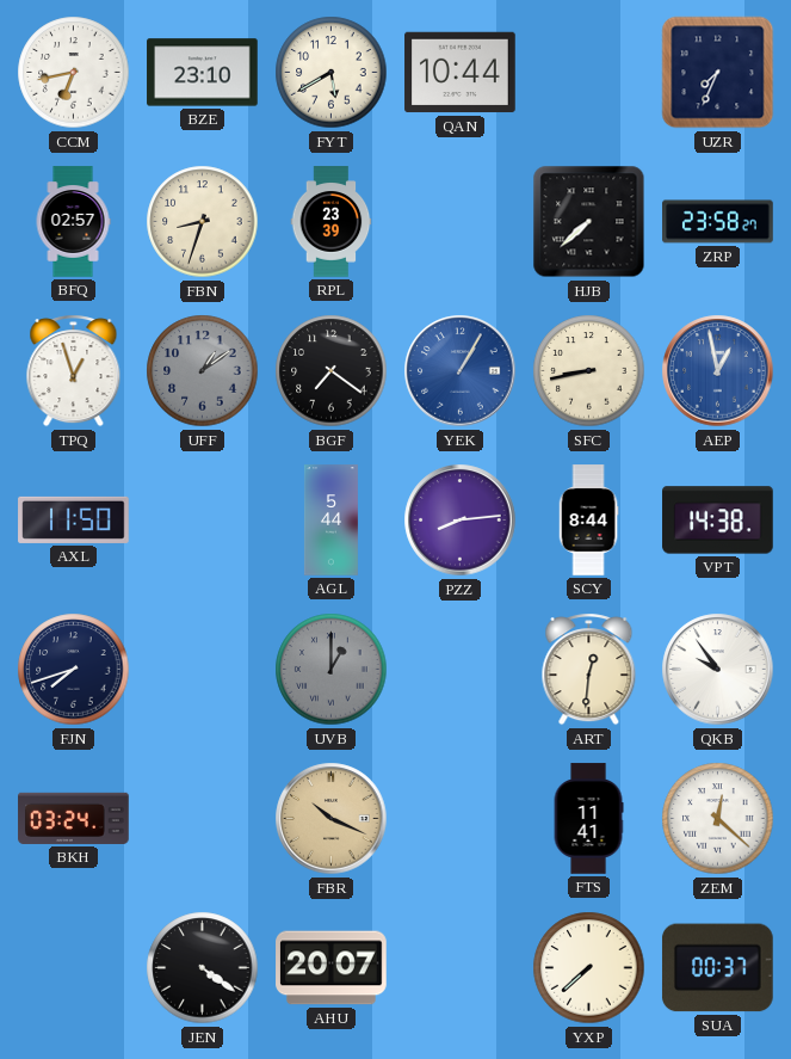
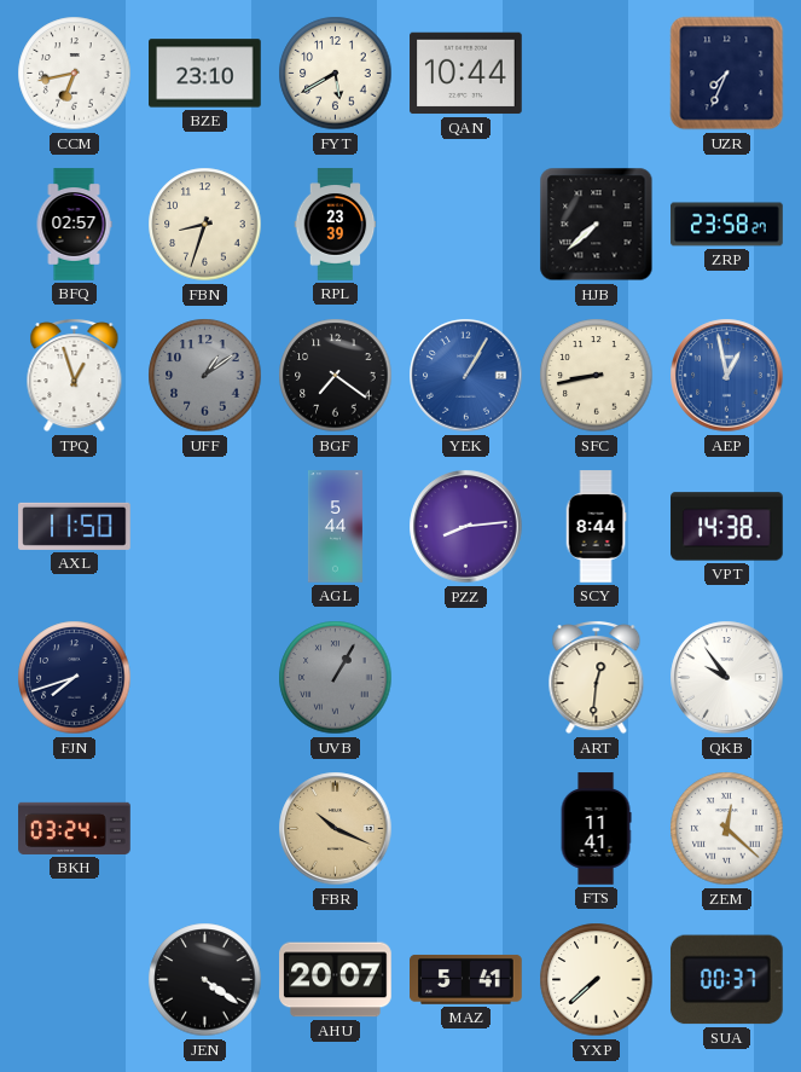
UVB: 1:00 -> 1:05
MAZ: none -> 5:41
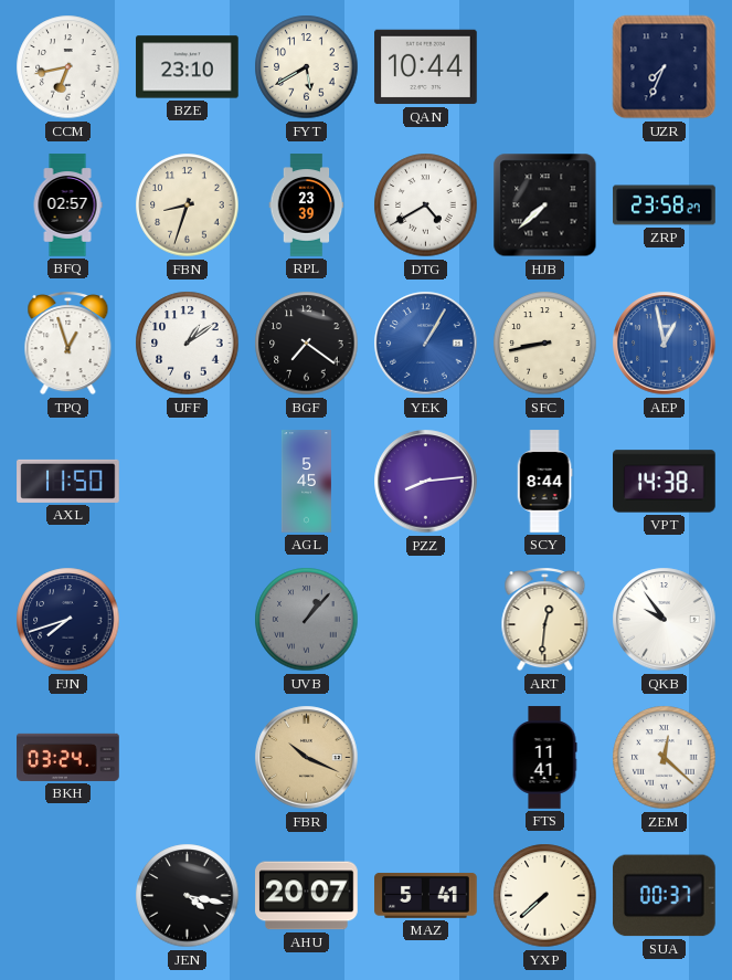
DTG: none -> 4:40
UFF dial: grey -> white
AGL: 5:44 -> 5:45
UVB: 1:05 -> 1:07
JEN: 4:21 -> 4:17
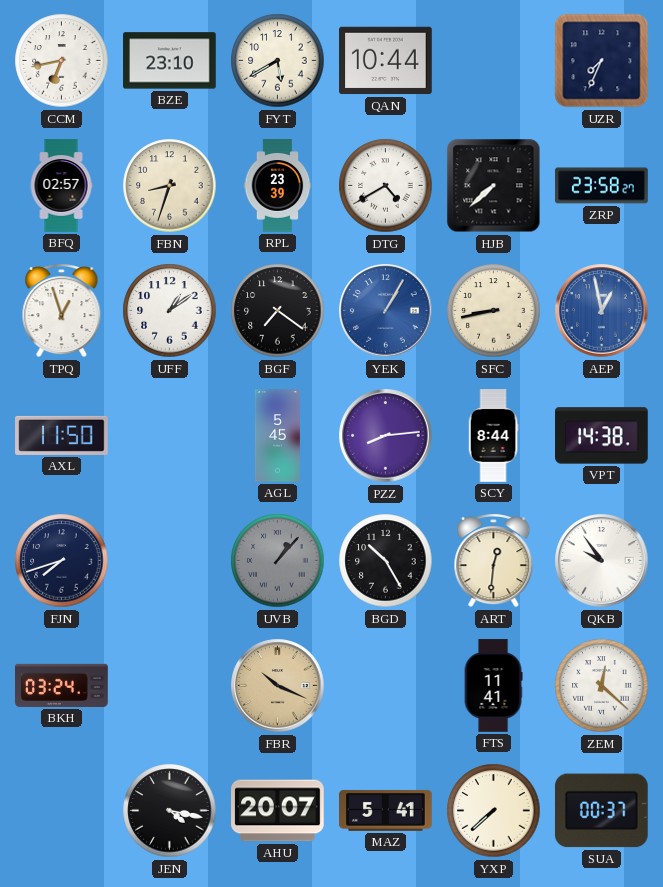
BGD: none -> 10:25
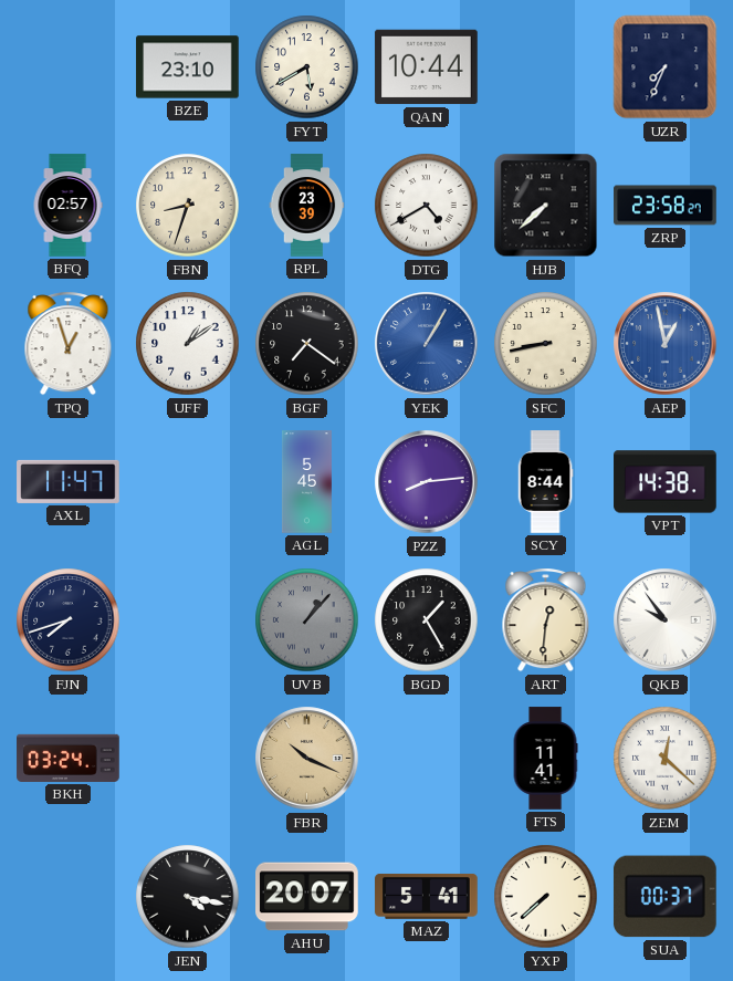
CCM: 6:43 -> none
AXL: 11:50 -> 11:47
BGD: 10:25 -> 1:25
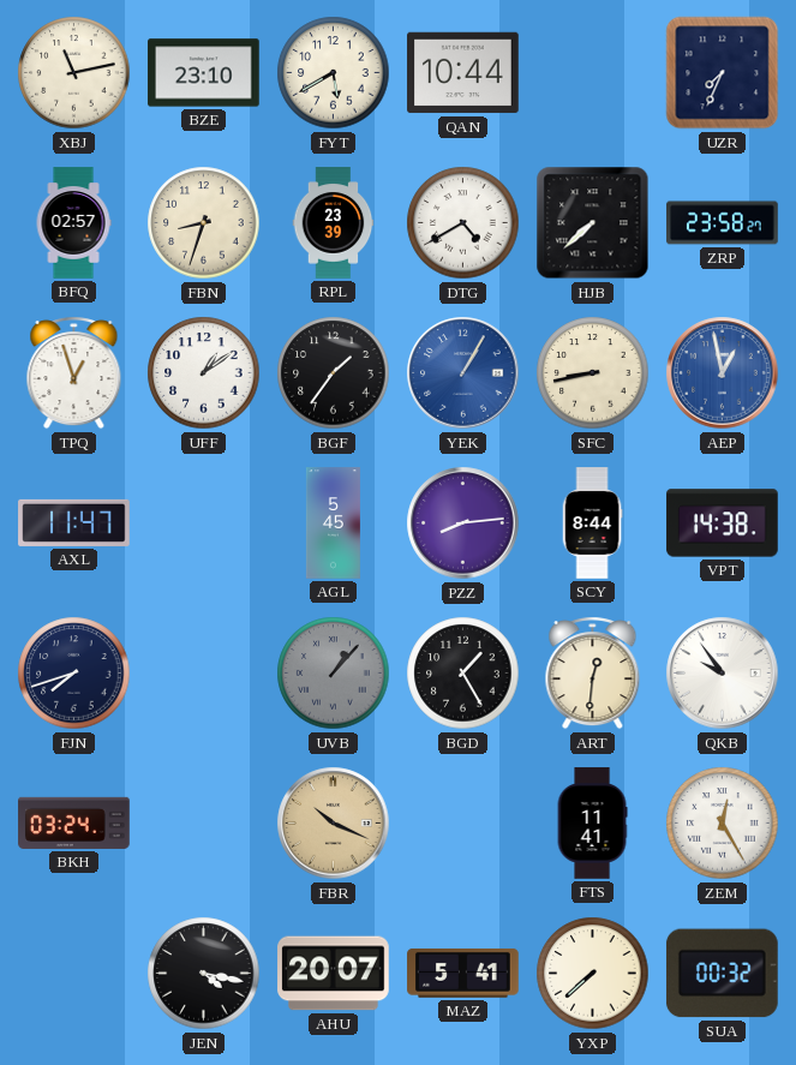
XBJ: none -> 11:13
BGF: 7:21 -> 1:36
ZEM: 12:22 -> 12:25
SUA: 00:37 -> 00:32
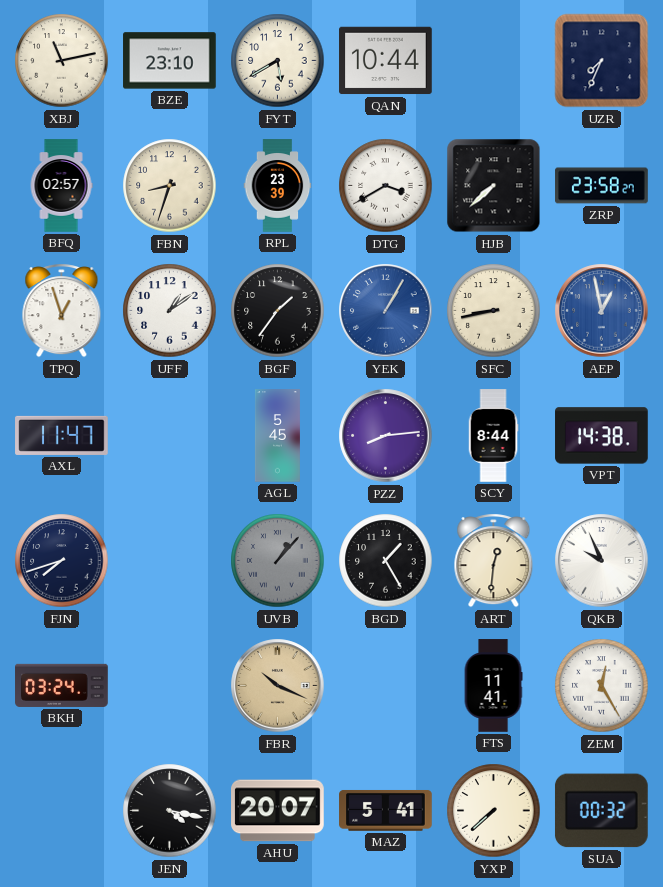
DTG: 4:40 -> 3:40
QKB: 9:54 -> 9:56
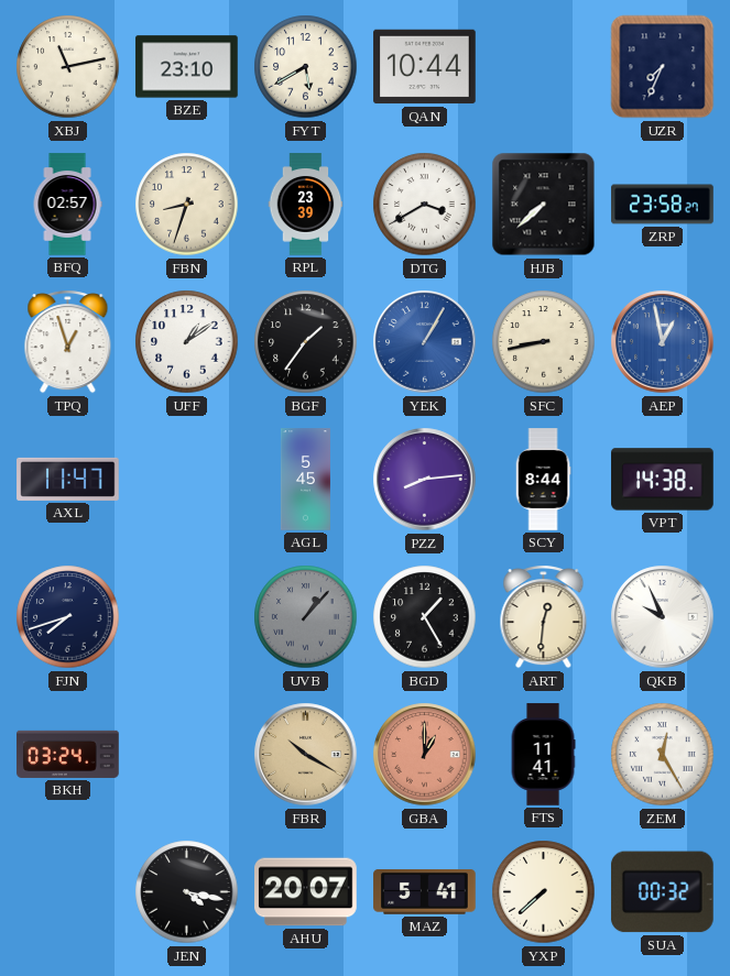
FBR: 10:19 -> 10:20
GBA: none -> 1:00
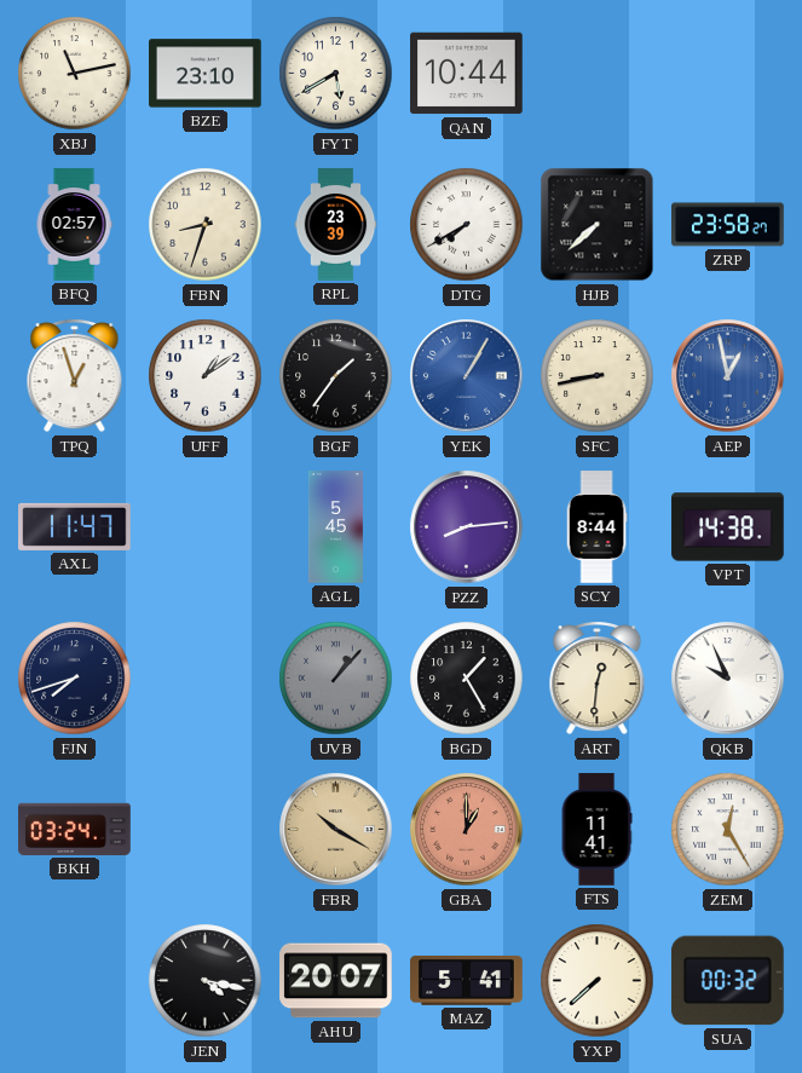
UZR: 7:34 -> none
DTG: 3:40 -> 7:40
